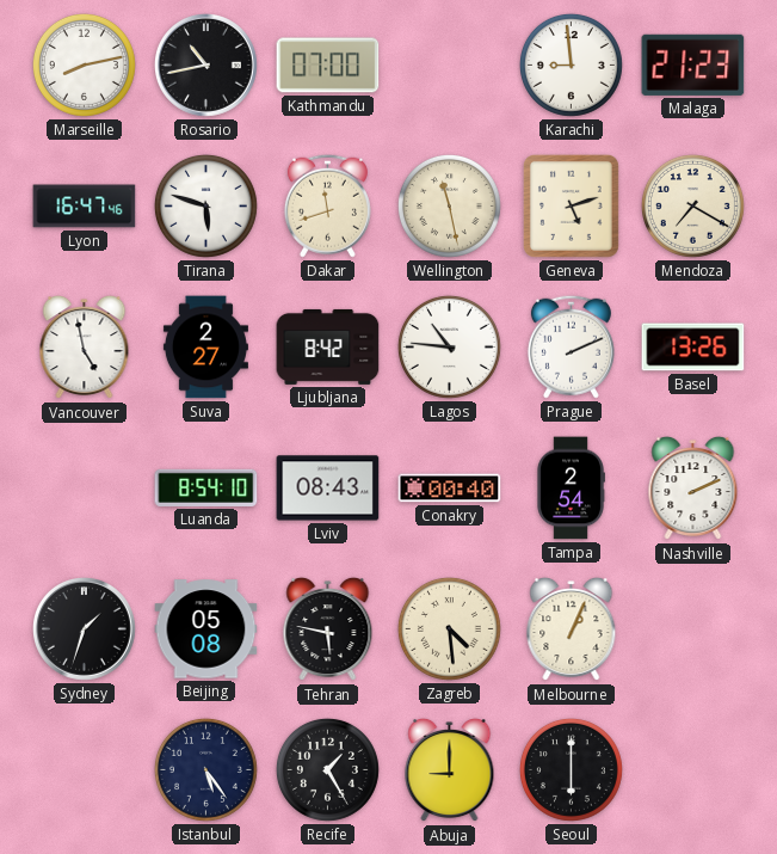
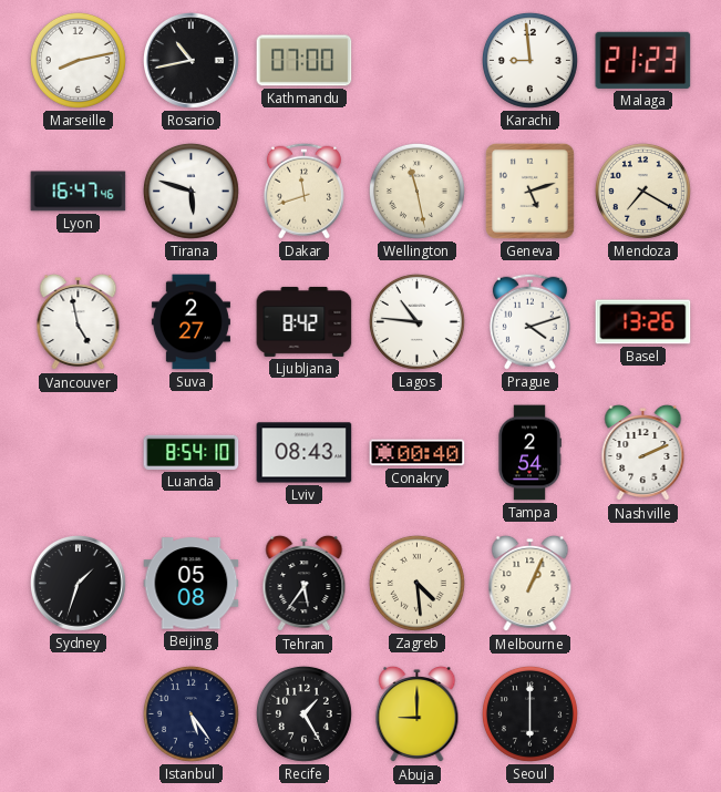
Prague: 2:11 -> 4:12
Tehran: 5:47 -> 5:36
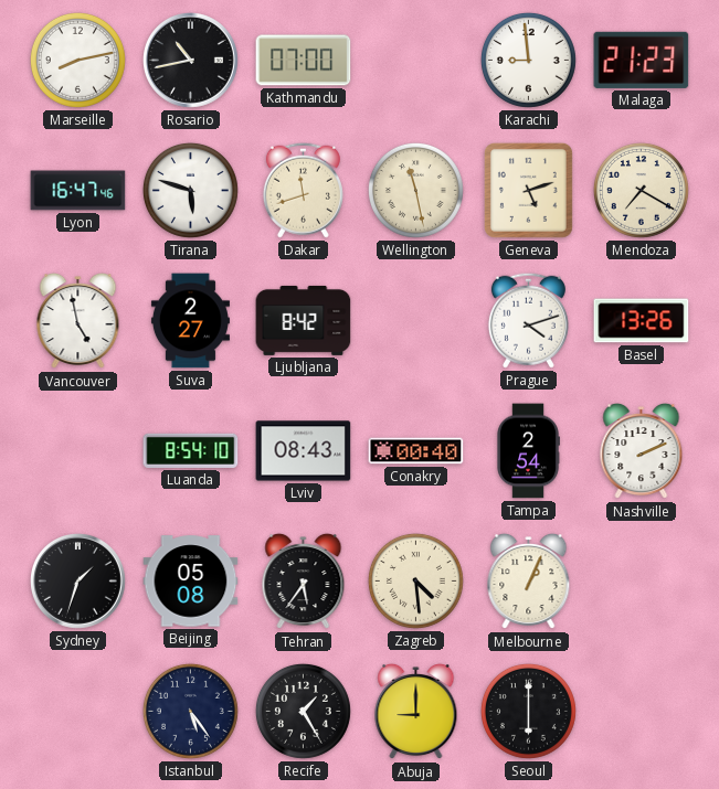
Lagos: 10:46 -> none
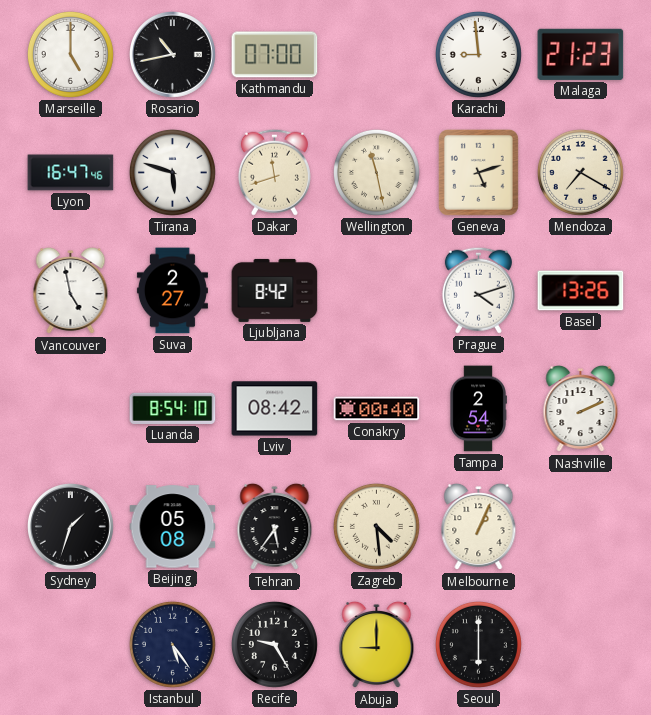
Marseille: 8:13 -> 5:00
Lviv: 08:43 -> 08:42
Recife: 1:25 -> 9:25
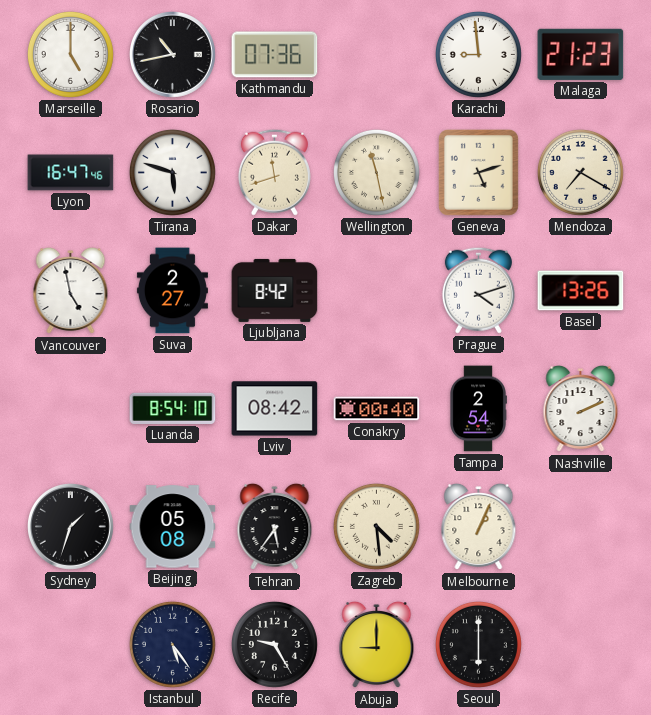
Kathmandu: 07:00 -> 07:36
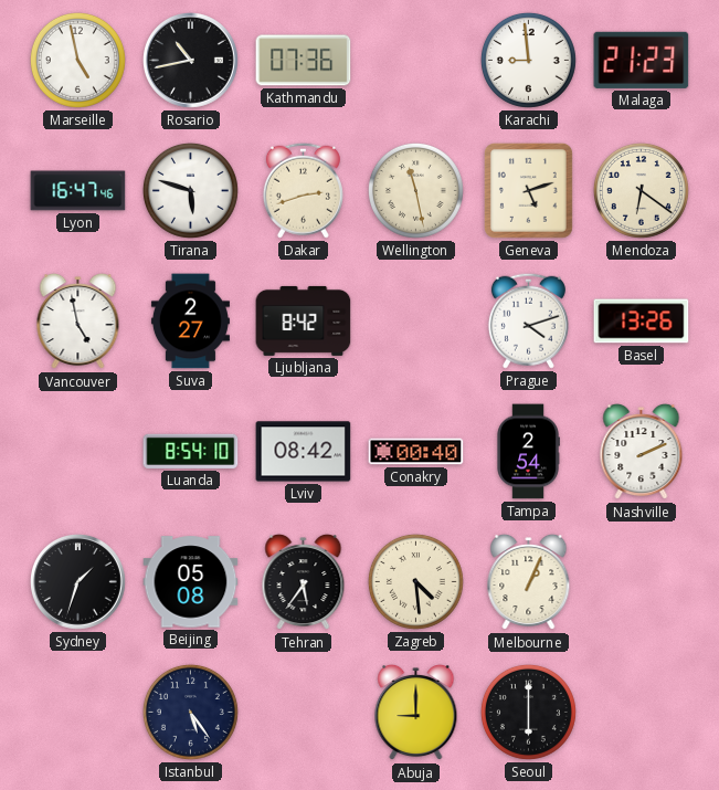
Marseille: 5:00 -> 4:58
Dakar: 11:42 -> 2:42
Mendoza: 7:20 -> 6:21
Recife: 9:25 -> none
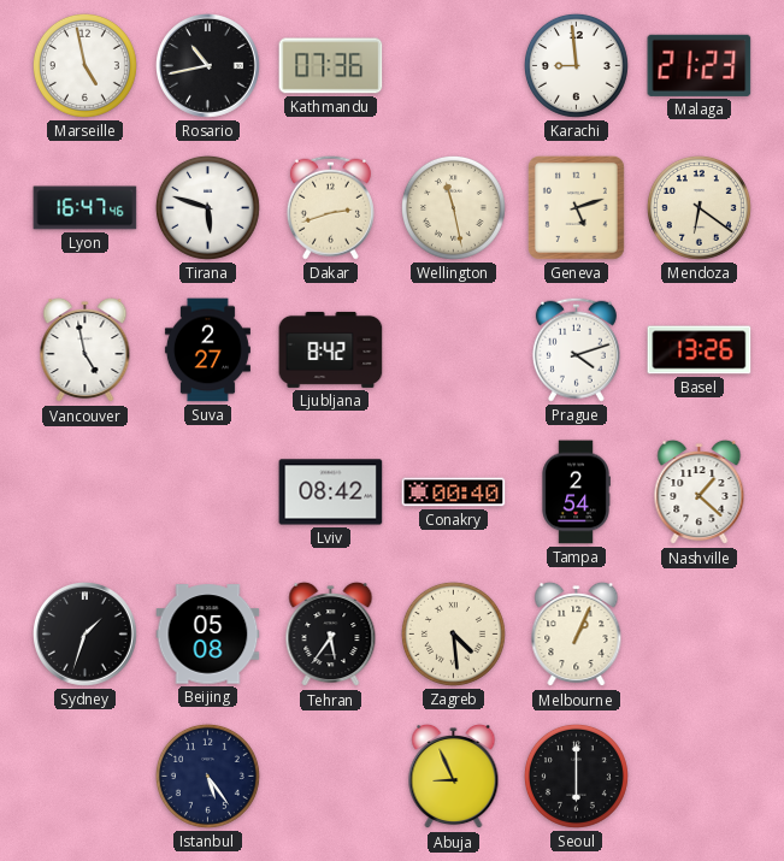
Luanda: 8:54 -> none
Nashville: 2:11 -> 1:22
Abuja: 9:00 -> 8:56
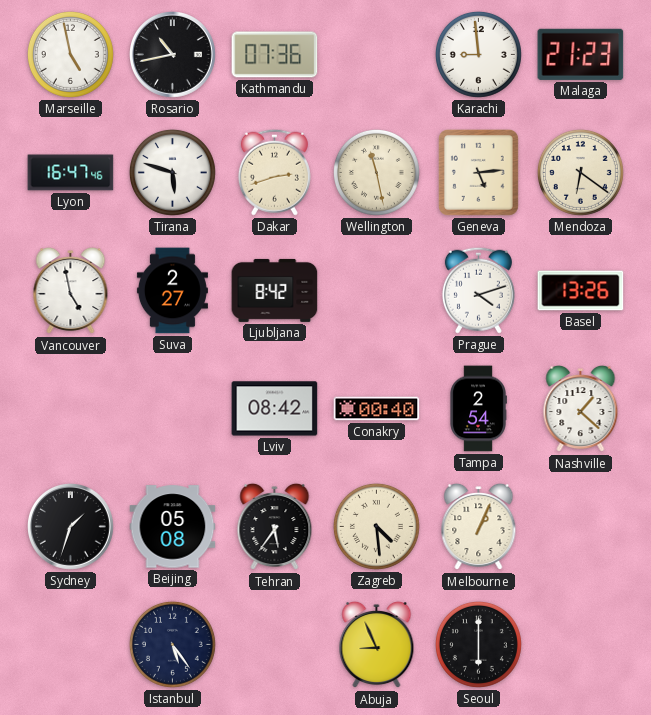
Geneva: 5:12 -> 5:14
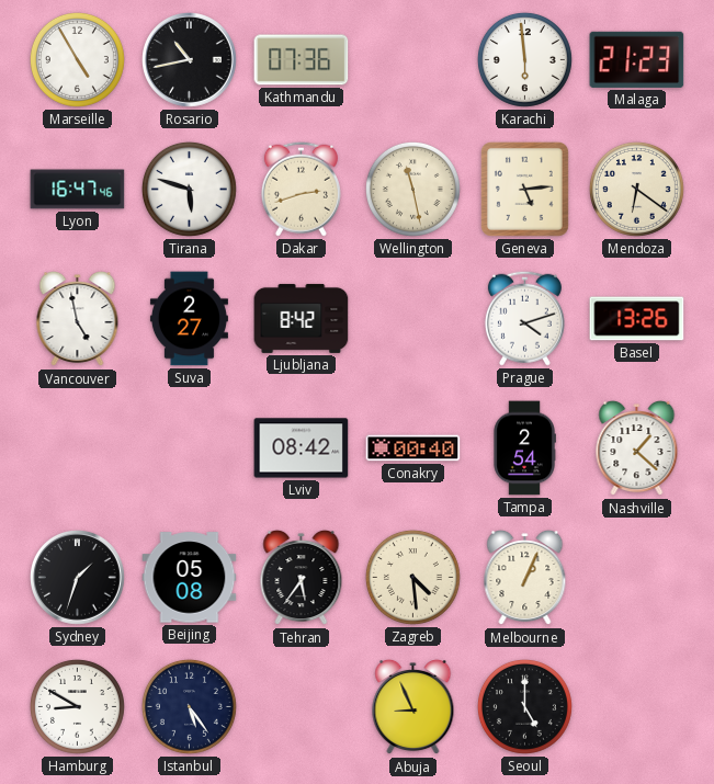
Marseille: 4:58 -> 4:55
Karachi: 8:59 -> 5:59
Hamburg: none -> 8:50
Seoul: 6:00 -> 5:00
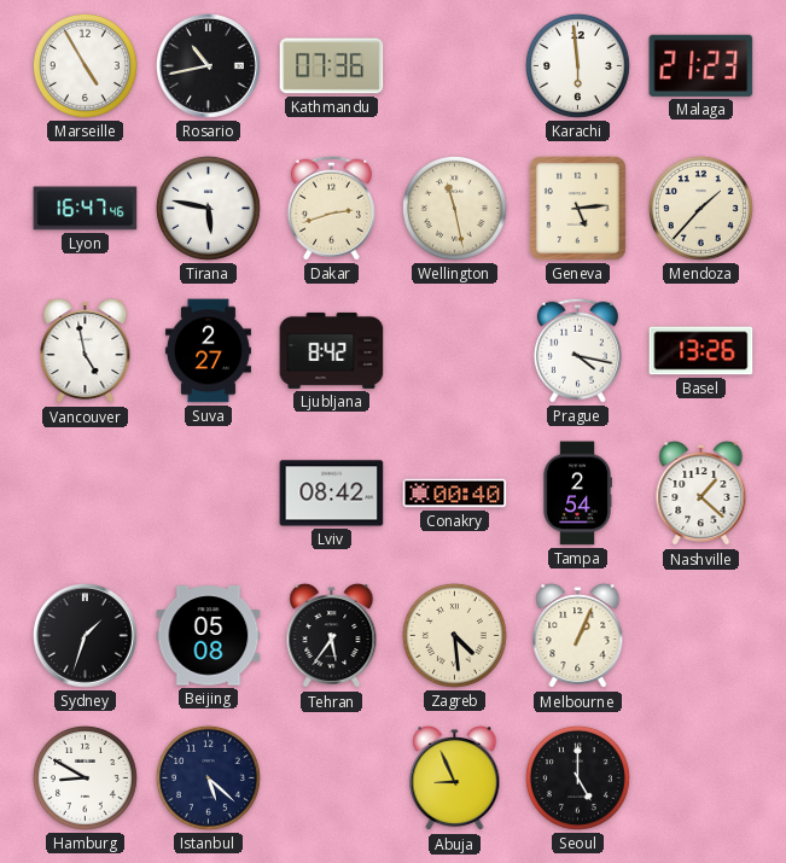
Tirana: 5:48 -> 5:47
Mendoza: 6:21 -> 1:37
Prague: 4:12 -> 4:17
Istanbul: 5:24 -> 5:22
